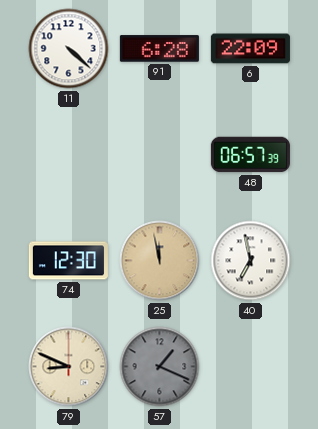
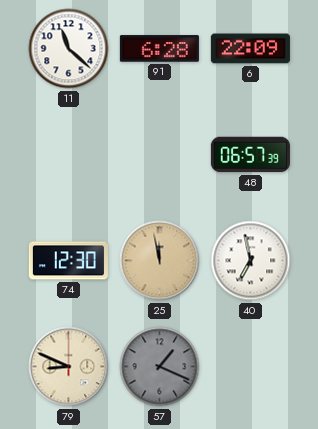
11: 4:22 -> 11:22
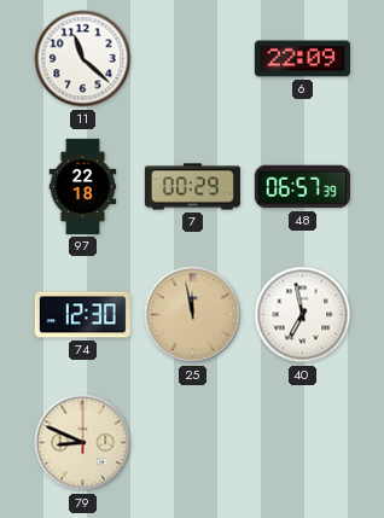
91: 6:28 -> none
97: none -> 22:18
7: none -> 00:29
57: 1:19 -> none
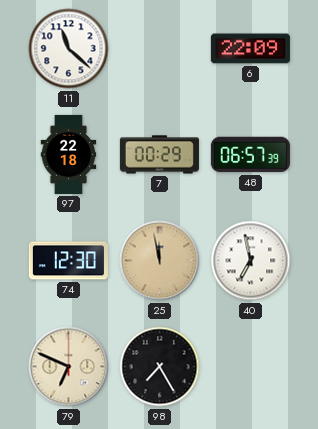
79: 8:49 -> 6:49
98: none -> 7:25
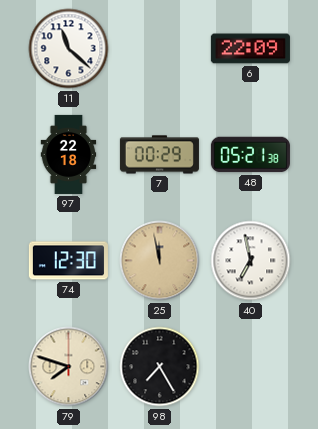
48: 06:57 -> 05:21
79: 6:49 -> 7:48
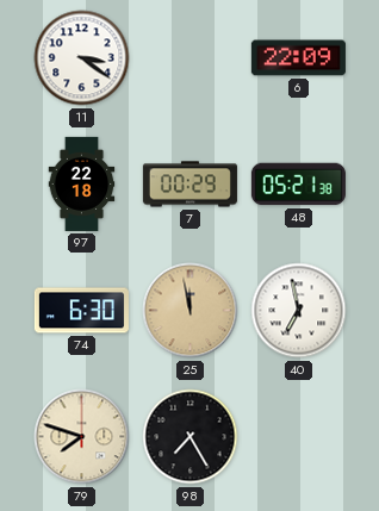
11: 11:22 -> 3:21
74: 12:30 -> 6:30
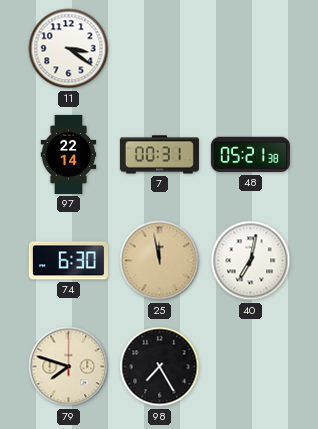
6: 22:09 -> none
97: 22:18 -> 22:14
7: 00:29 -> 00:31
40: 6:58 -> 7:02
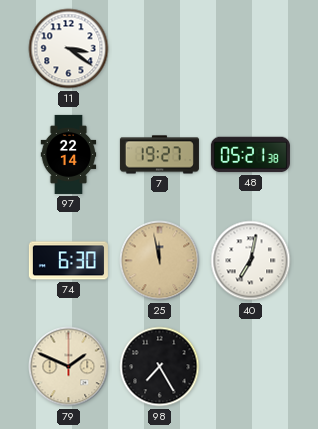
7: 00:31 -> 19:27
79: 7:48 -> 1:49
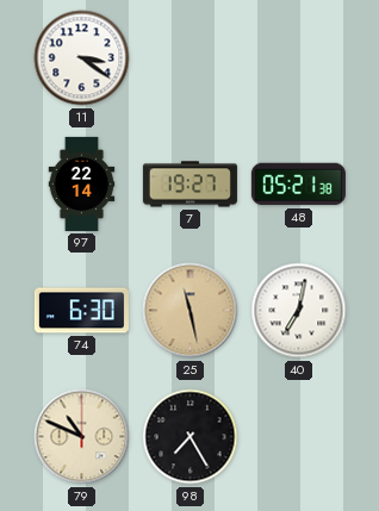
25: 11:58 -> 11:28
79: 1:49 -> 10:49
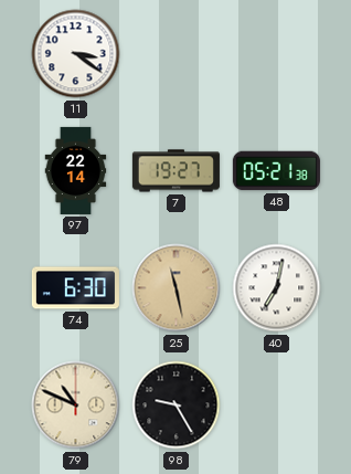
98: 7:25 -> 9:25
